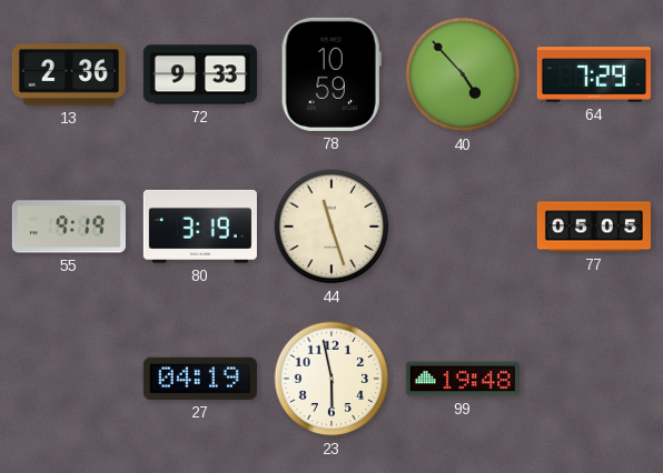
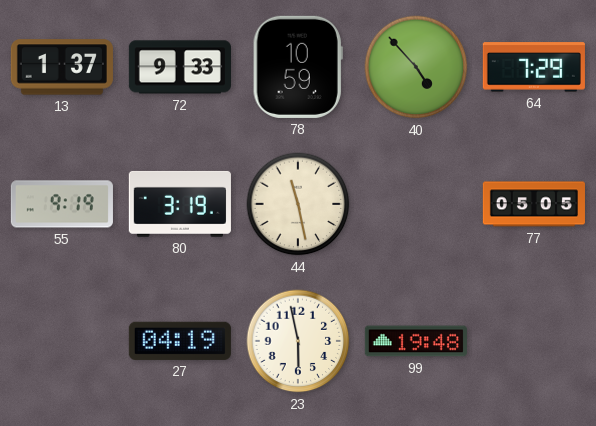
13: 2:36 -> 1:37
44: 11:27 -> 11:28
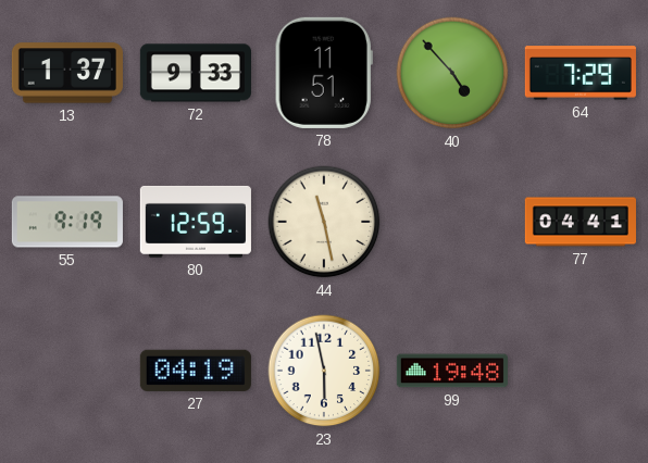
78: 10:59 -> 11:51
80: 3:19 -> 12:59
77: 05:05 -> 04:41
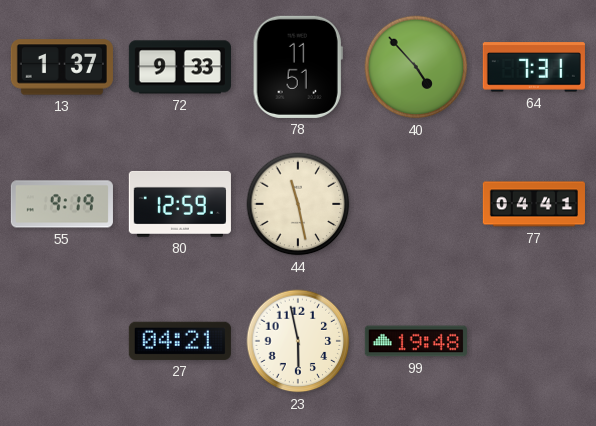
64: 7:29 -> 7:31
27: 04:19 -> 04:21
